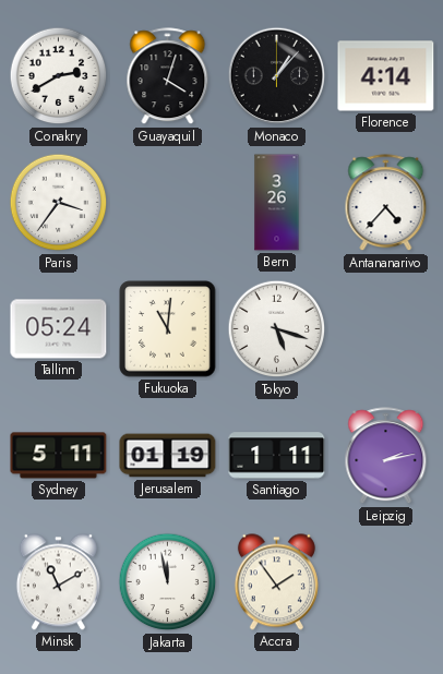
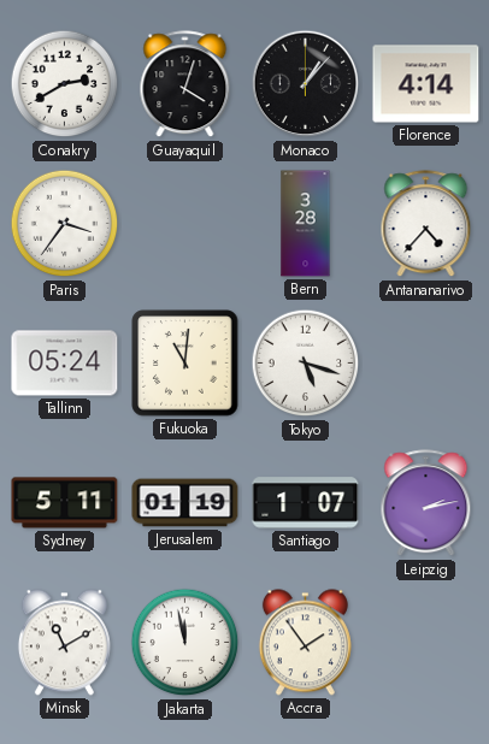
Bern: 3:26 -> 3:28
Santiago: 1:11 -> 1:07
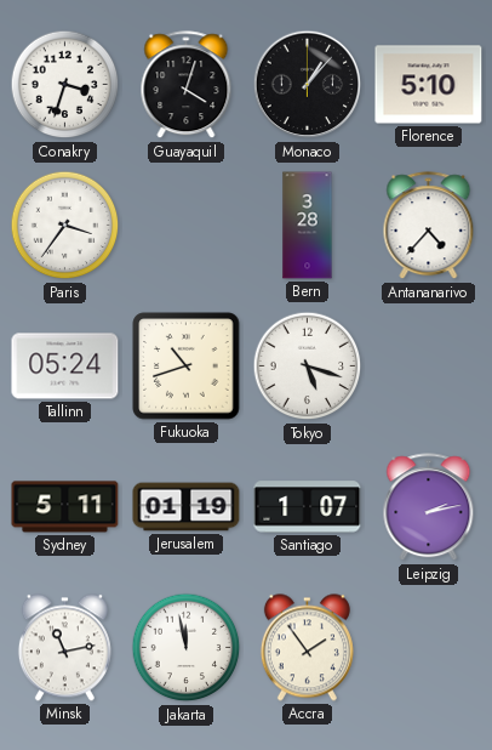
Conakry: 2:40 -> 3:33
Florence: 4:14 -> 5:10
Fukuoka: 11:01 -> 10:42
Minsk: 11:10 -> 11:13
